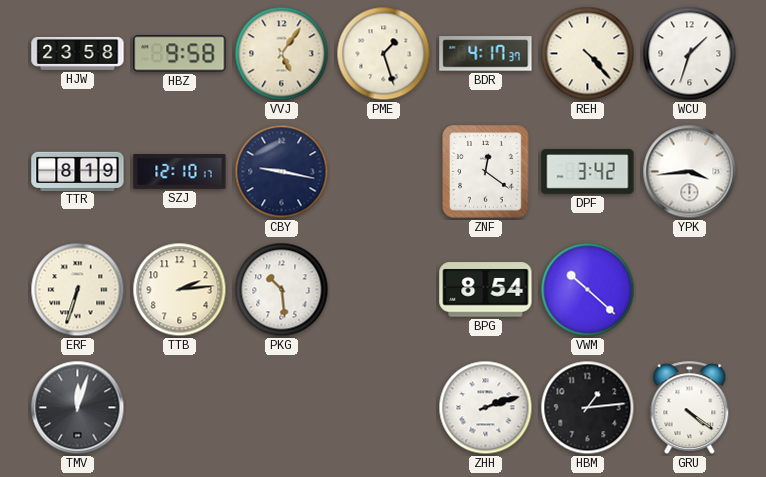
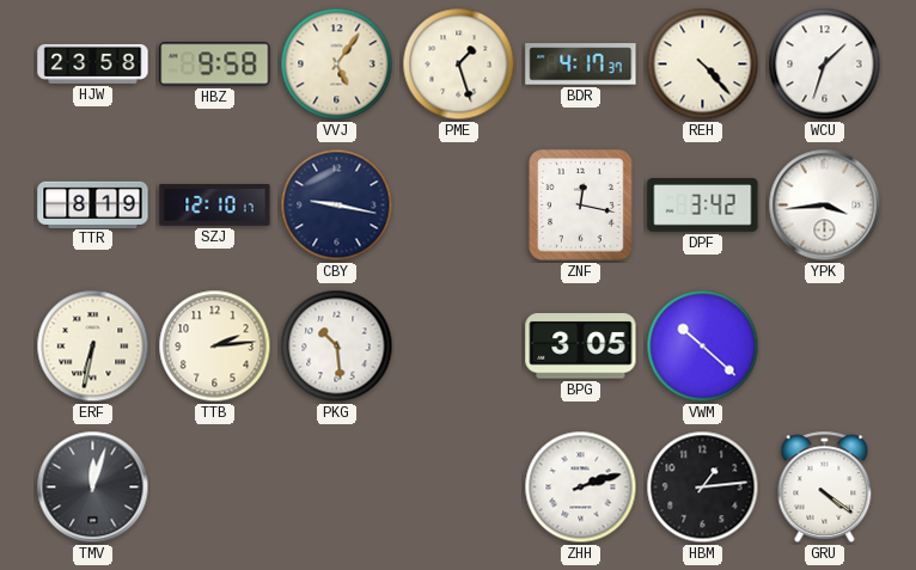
ZNF: 12:21 -> 12:17
ERF: 6:33 -> 6:32
BPG: 8:54 -> 3:05
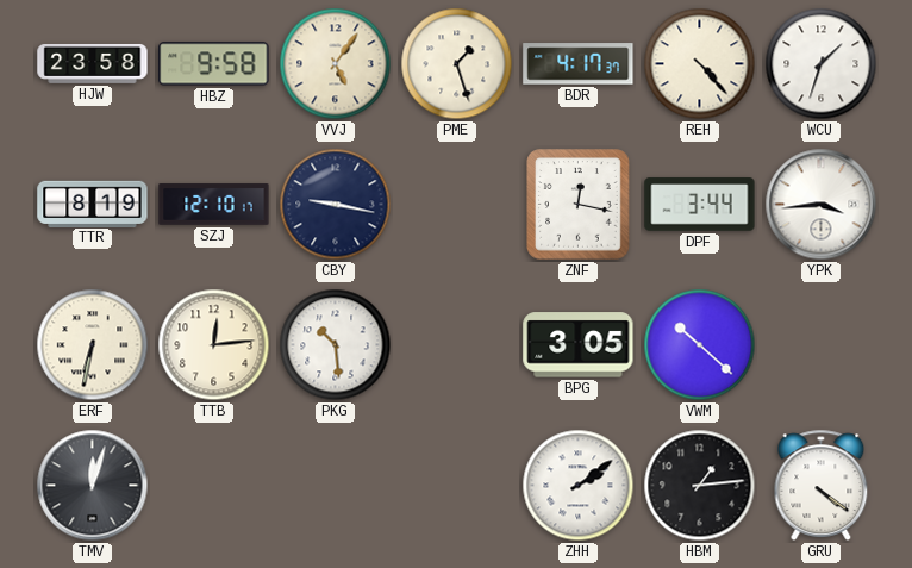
DPF: 3:42 -> 3:44
TTB: 2:14 -> 12:14
ZHH: 2:12 -> 2:09
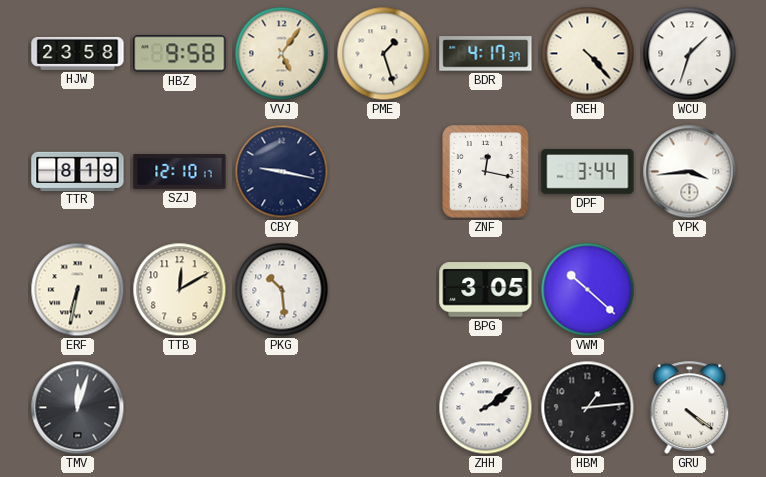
TTB: 12:14 -> 12:10
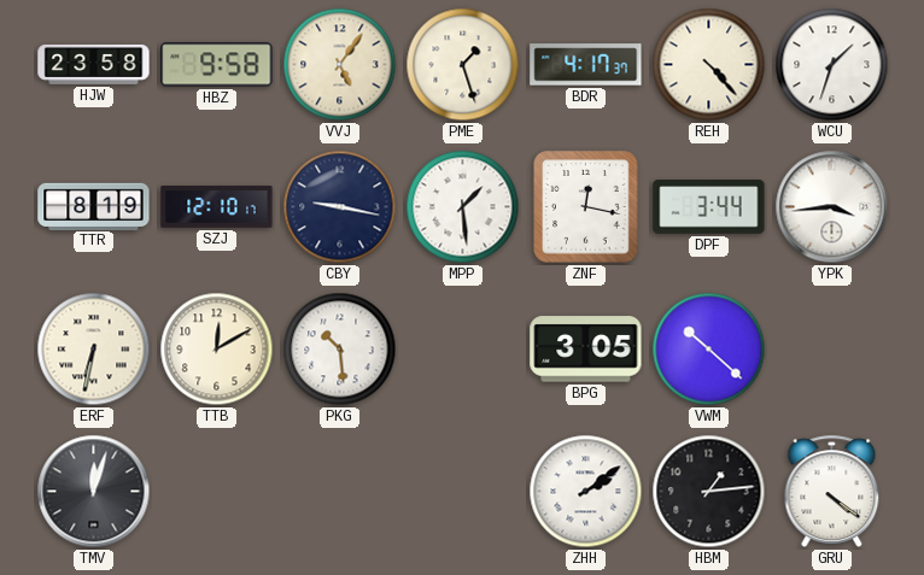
MPP: none -> 1:29
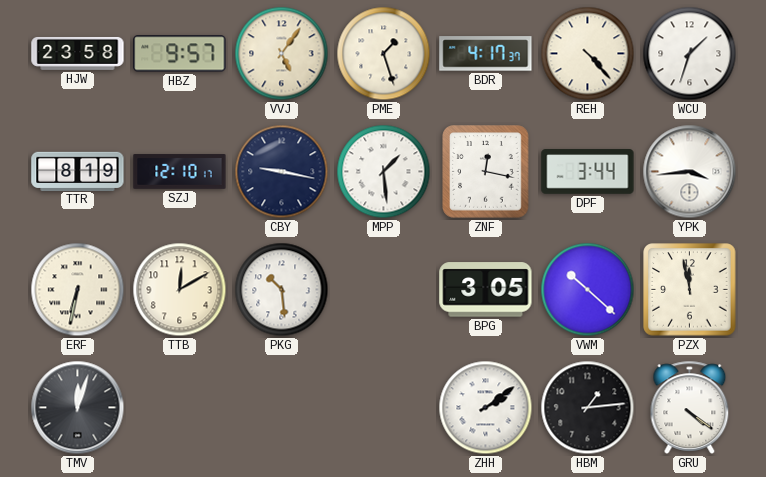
HBZ: 9:58 -> 9:57
PZX: none -> 11:58
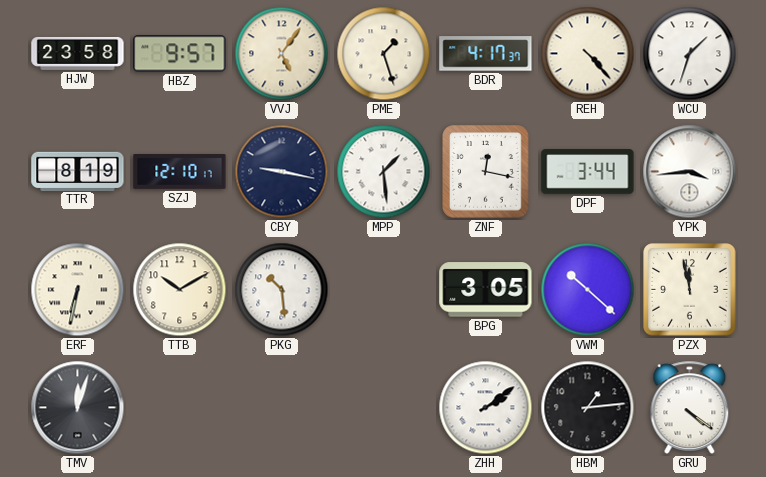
TTB: 12:10 -> 10:10
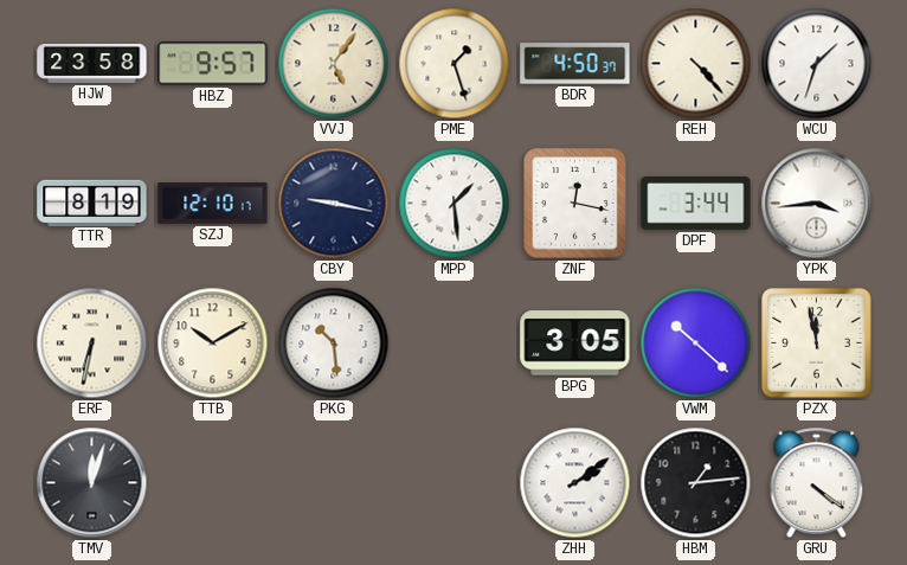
BDR: 4:17 -> 4:50
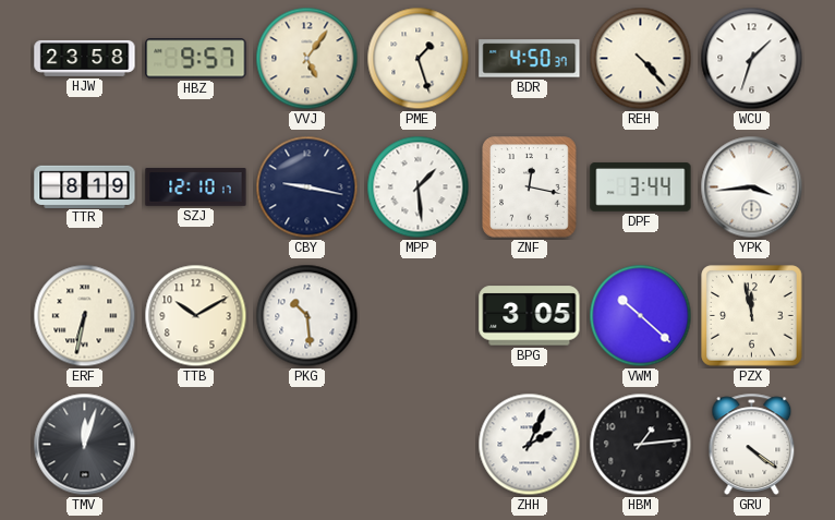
ZHH: 2:09 -> 2:04
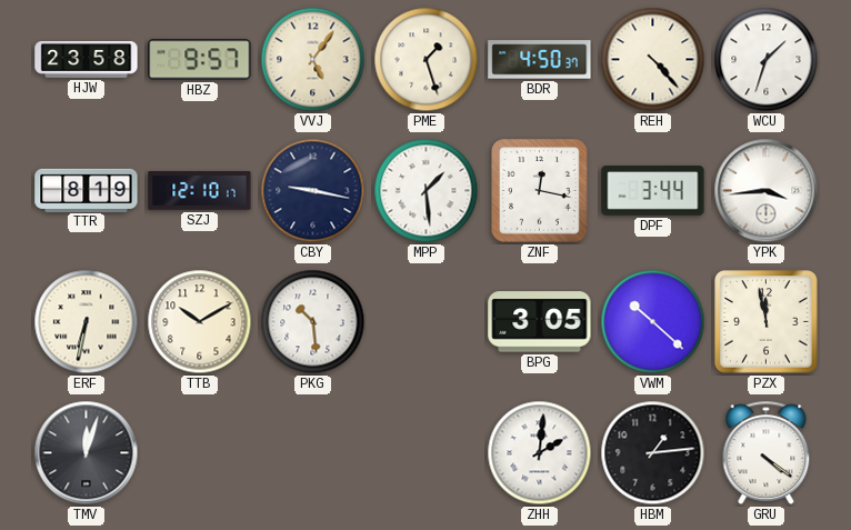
ZHH: 2:04 -> 2:01
